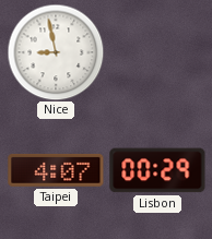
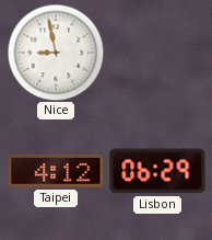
Taipei: 4:07 -> 4:12
Lisbon: 00:29 -> 06:29
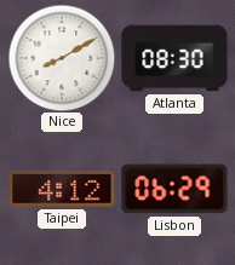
Nice: 8:58 -> 8:10
Atlanta: none -> 08:30
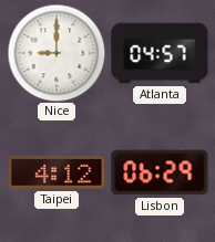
Nice: 8:10 -> 9:00
Atlanta: 08:30 -> 04:57
